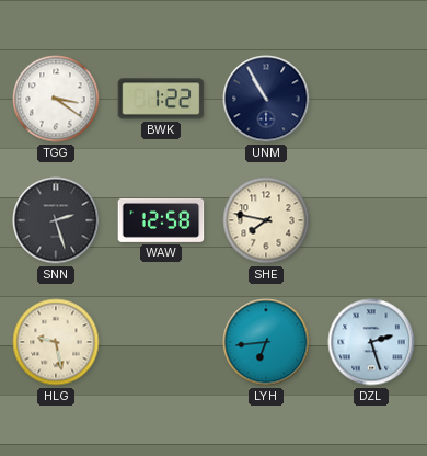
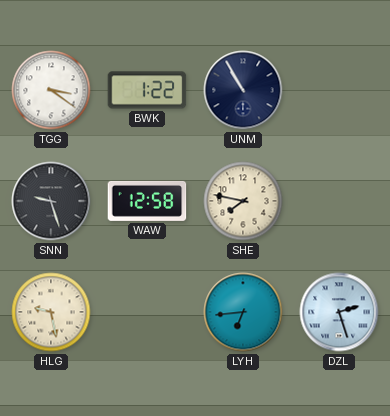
SNN: 2:27 -> 9:27
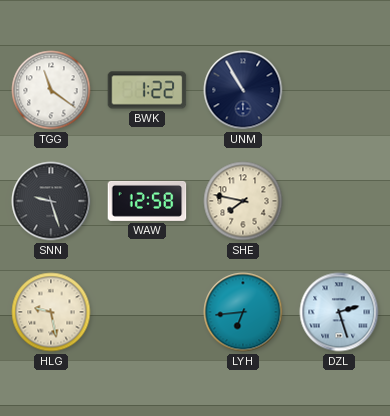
TGG: 3:21 -> 11:21
